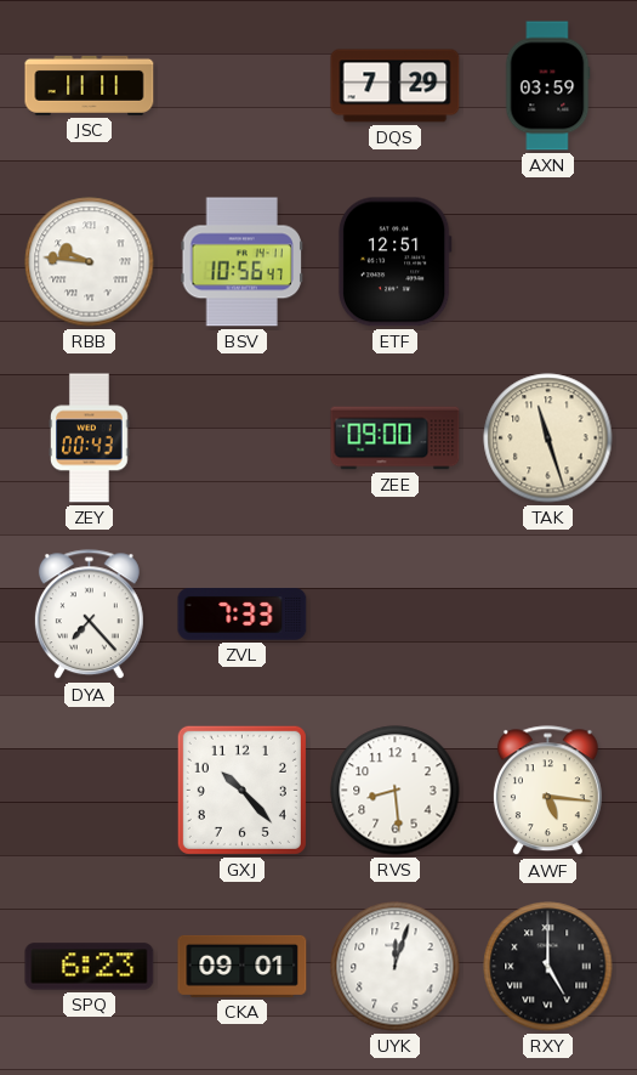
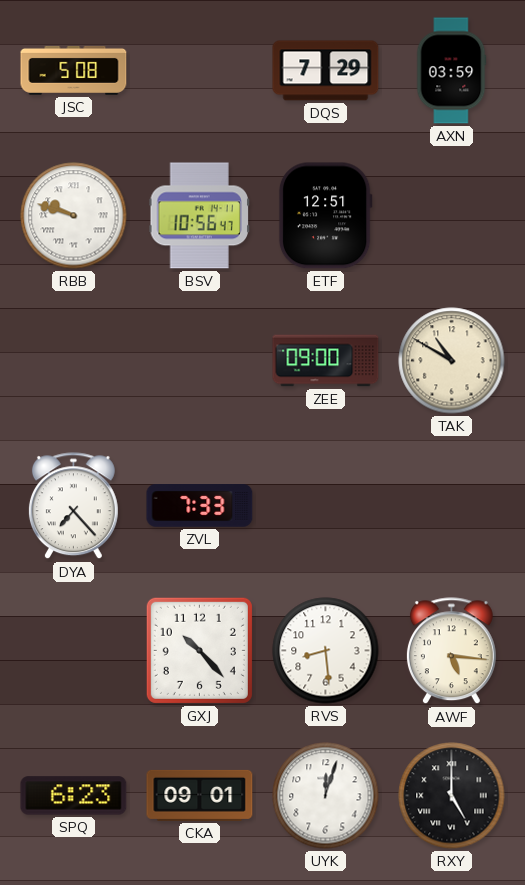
JSC: 11:11 -> 5:08
RBB: 9:46 -> 9:48
ZEY: 00:43 -> none
TAK: 11:27 -> 10:50
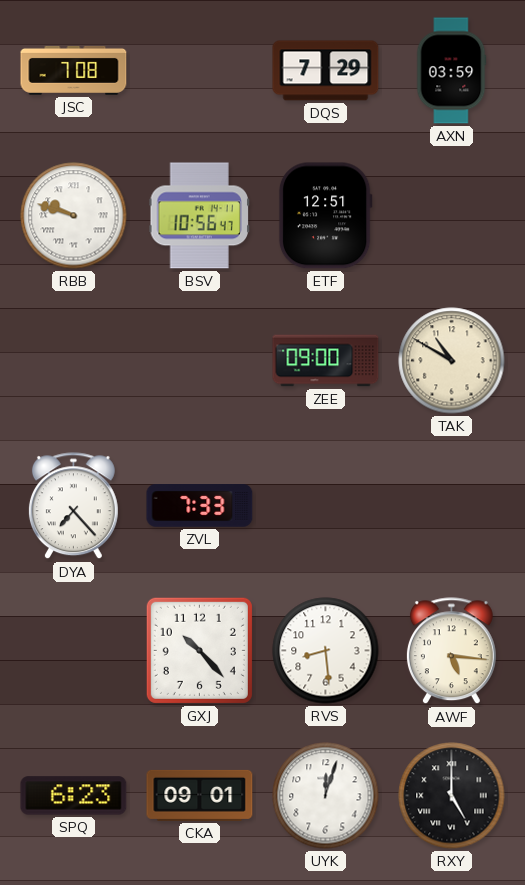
JSC: 5:08 -> 7:08
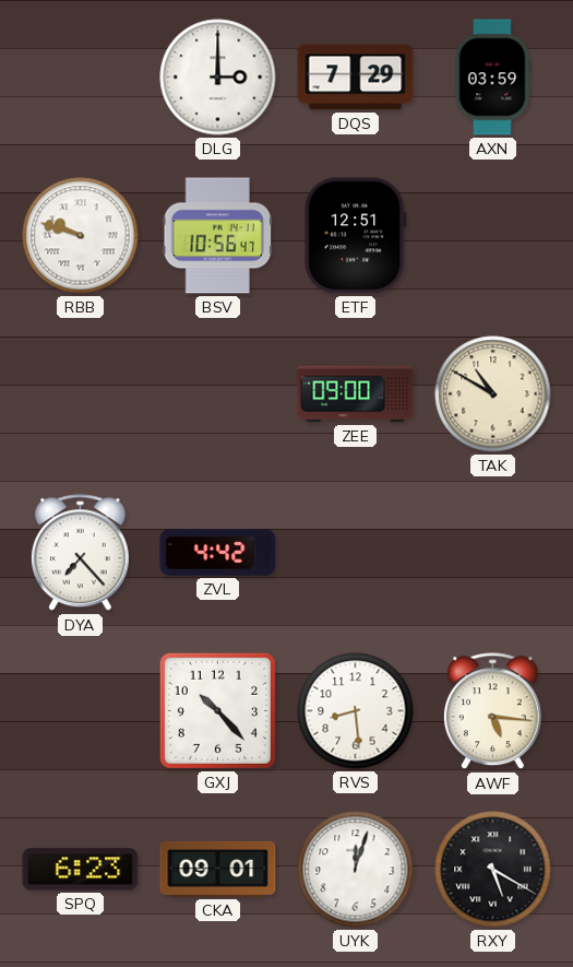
JSC: 7:08 -> none
DLG: none -> 3:00
ZVL: 7:33 -> 4:42
RXY: 5:00 -> 5:20
